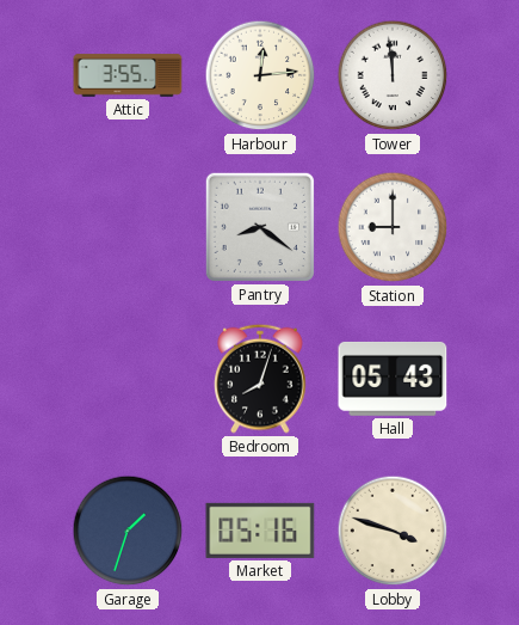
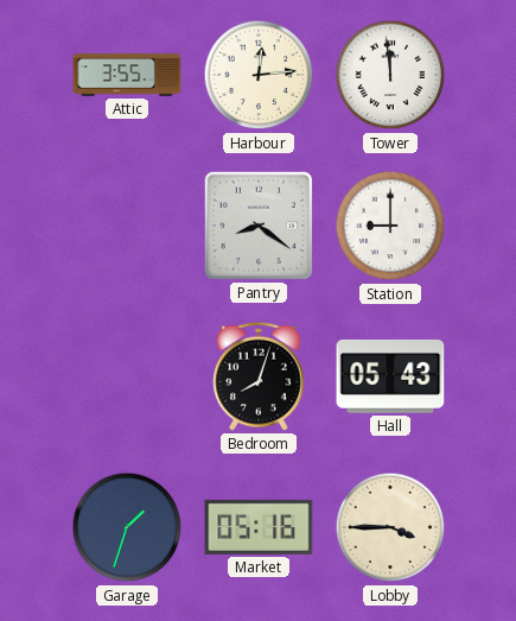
Lobby: 3:48 -> 3:45
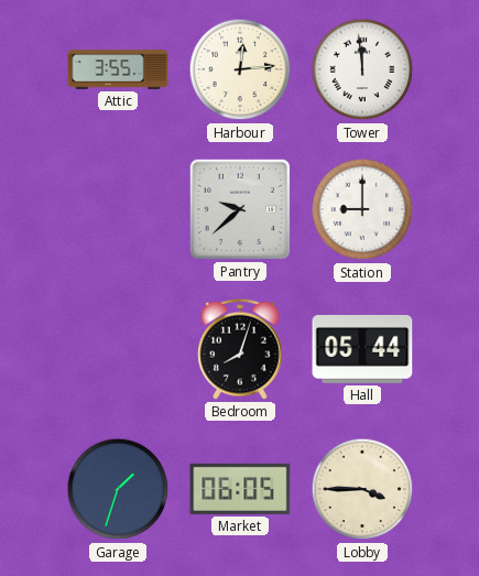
Pantry: 8:21 -> 9:38
Hall: 05:43 -> 05:44
Market: 05:16 -> 06:05
